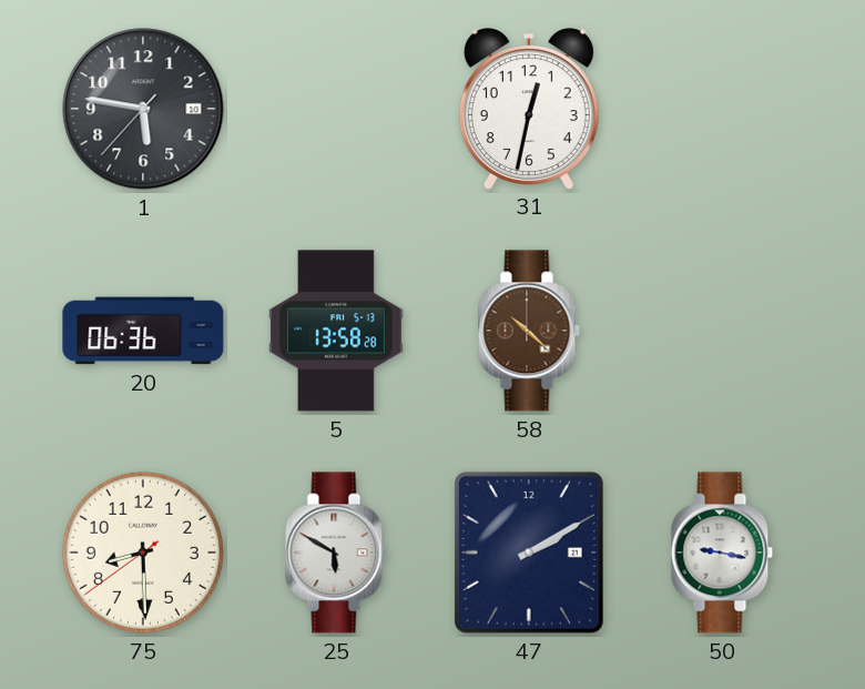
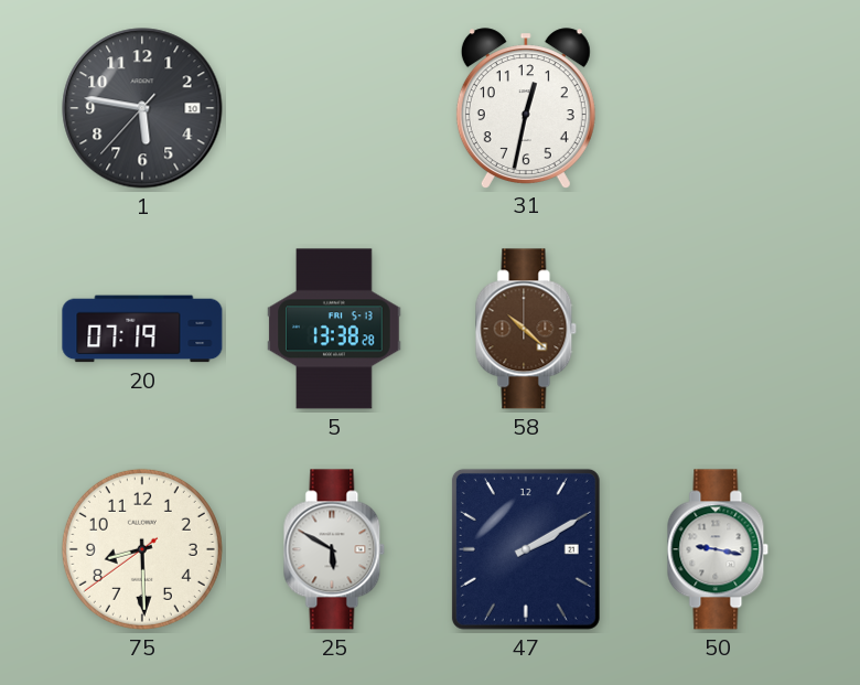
20: 06:36 -> 07:19
5: 13:58 -> 13:38
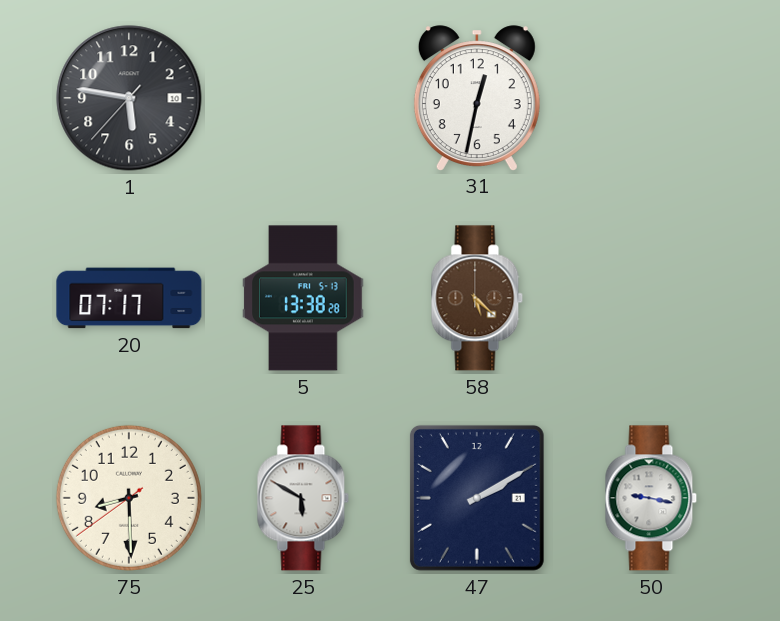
20: 07:19 -> 07:17
58: 10:22 -> 5:22
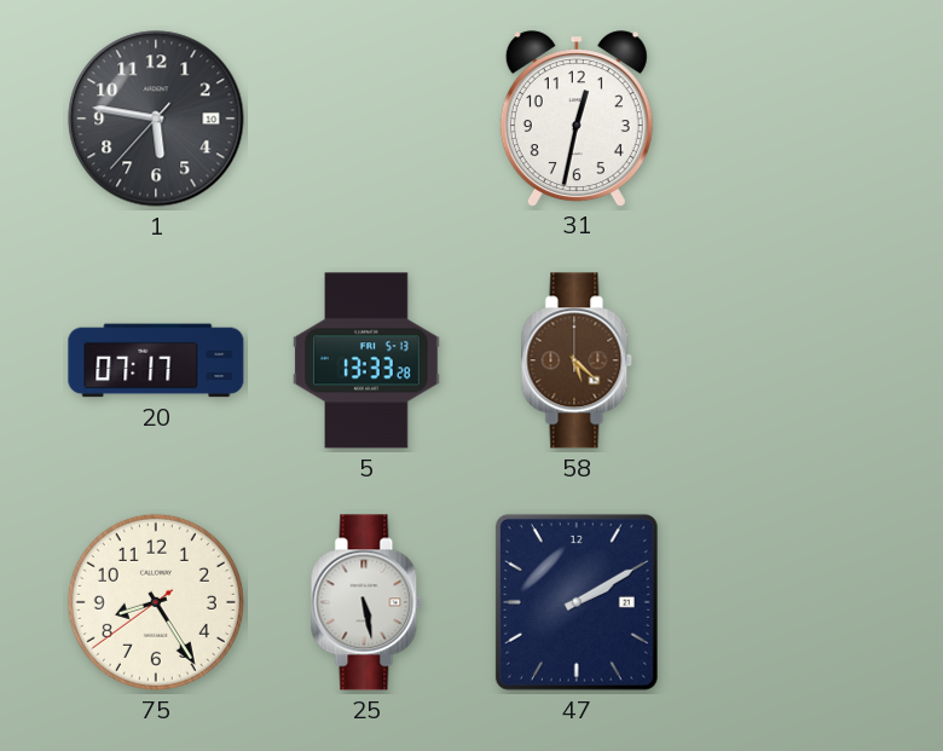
5: 13:38 -> 13:33
75: 8:29 -> 8:24
25: 5:50 -> 5:28
50: 9:17 -> none
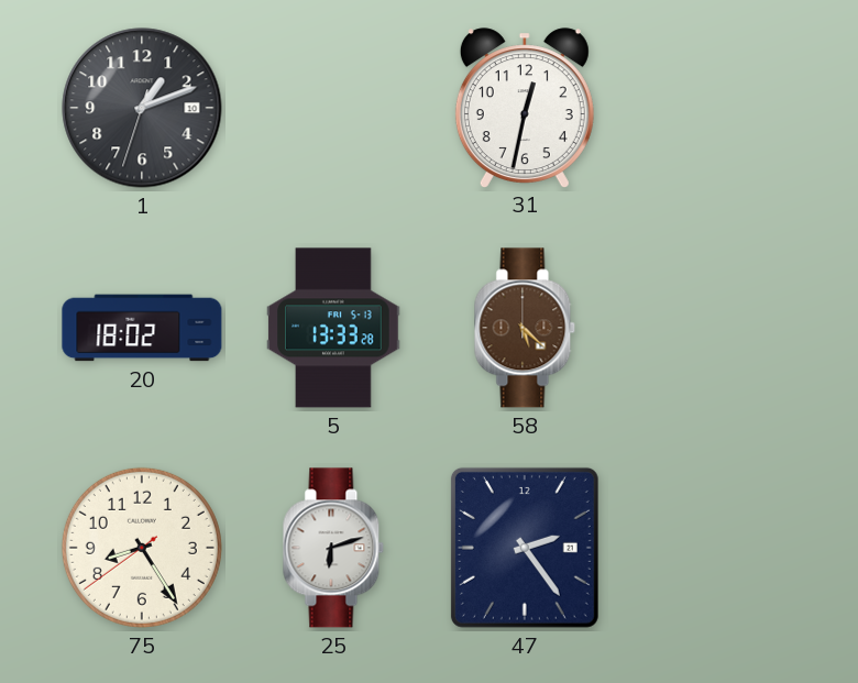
1: 5:46 -> 1:11
20: 07:17 -> 18:02
25: 5:28 -> 6:12
47: 2:10 -> 2:24
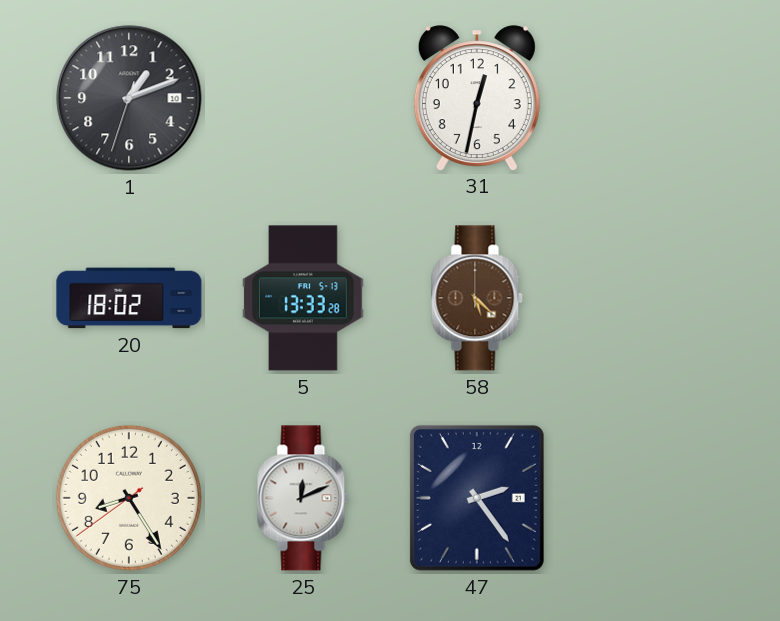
25: 6:12 -> 12:11
